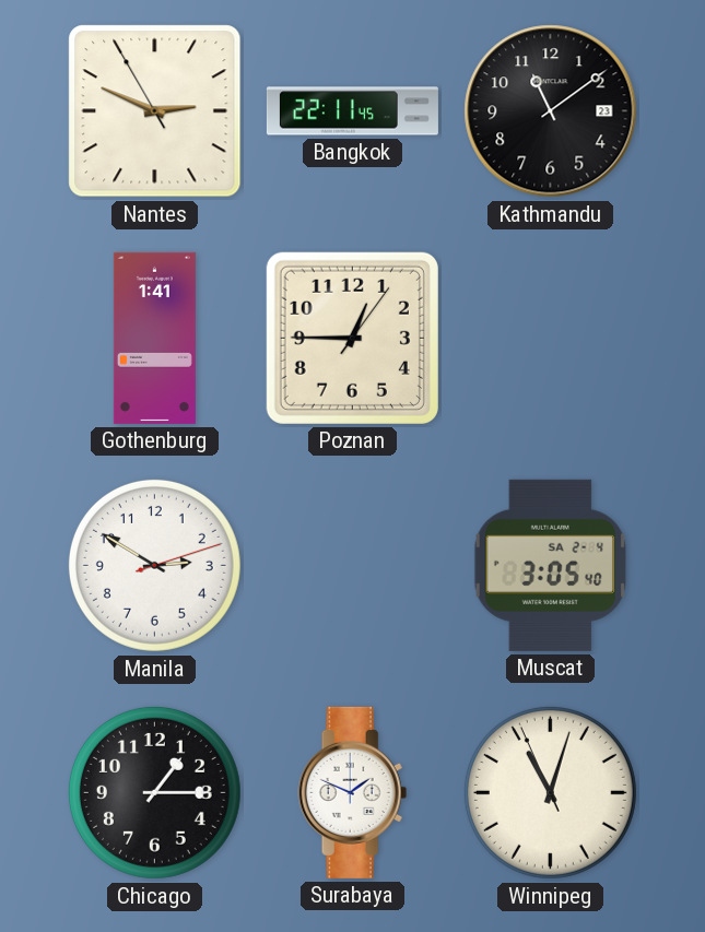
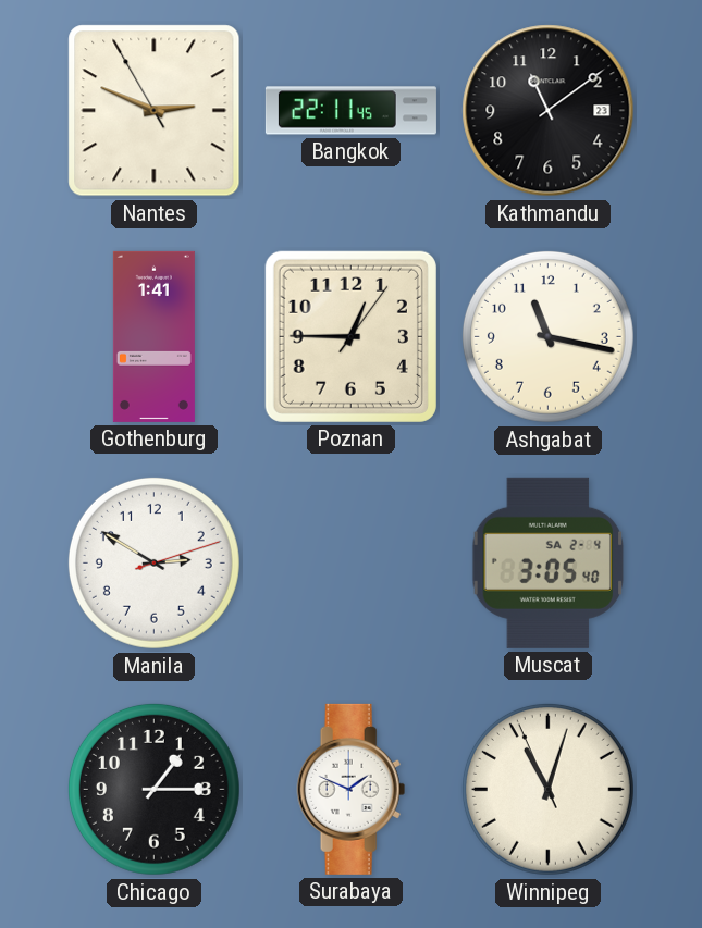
Ashgabat: none -> 11:17
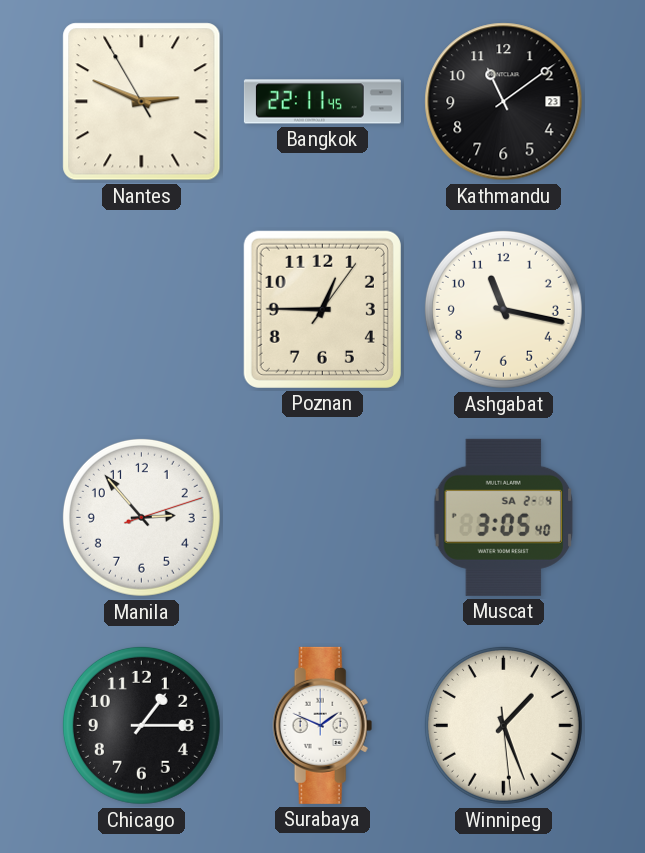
Gothenburg: 1:41 -> none
Manila: 2:50 -> 2:53
Winnipeg: 11:02 -> 1:26
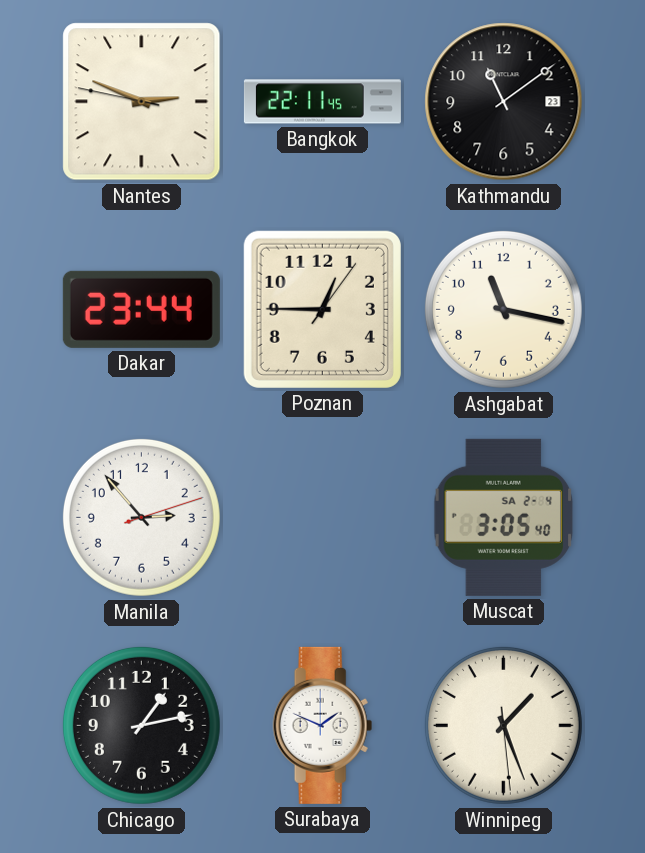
Nantes: 2:48:55 -> 2:48:47
Dakar: none -> 23:44
Chicago: 1:15 -> 1:13
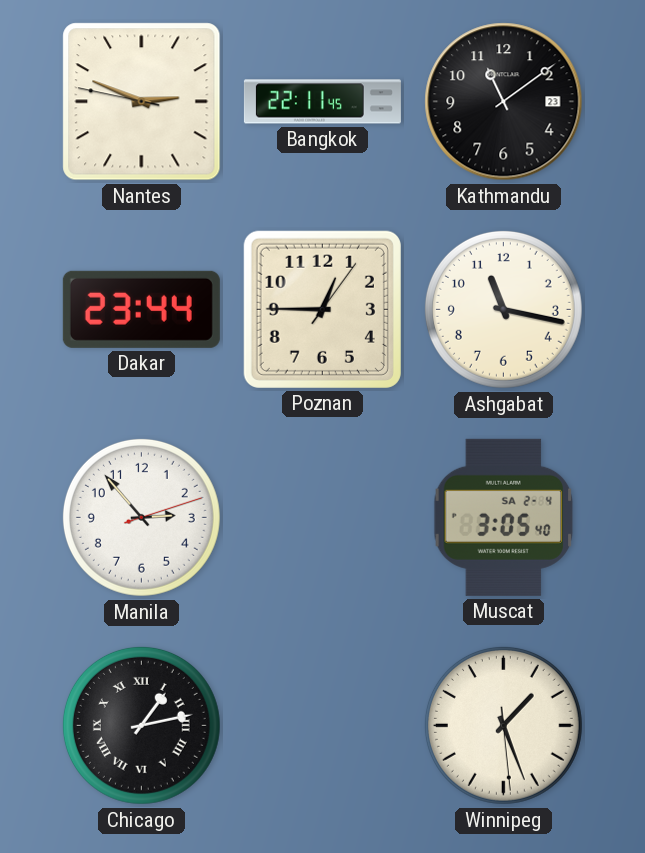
Chicago numerals: Arabic -> Roman
Surabaya: 1:49 -> none
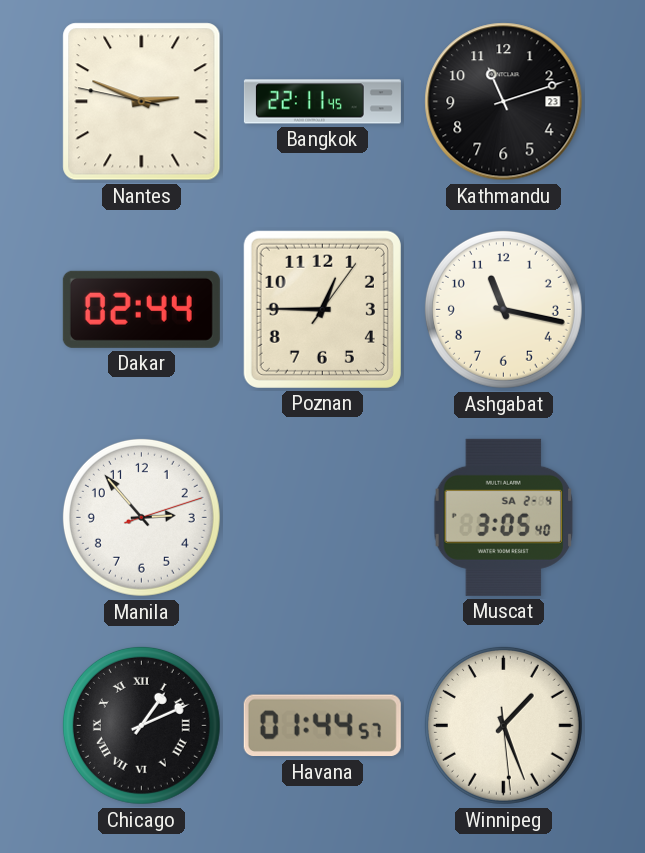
Kathmandu: 11:09 -> 11:12
Dakar: 23:44 -> 02:44
Chicago: 1:13 -> 1:11
Havana: none -> 01:44
